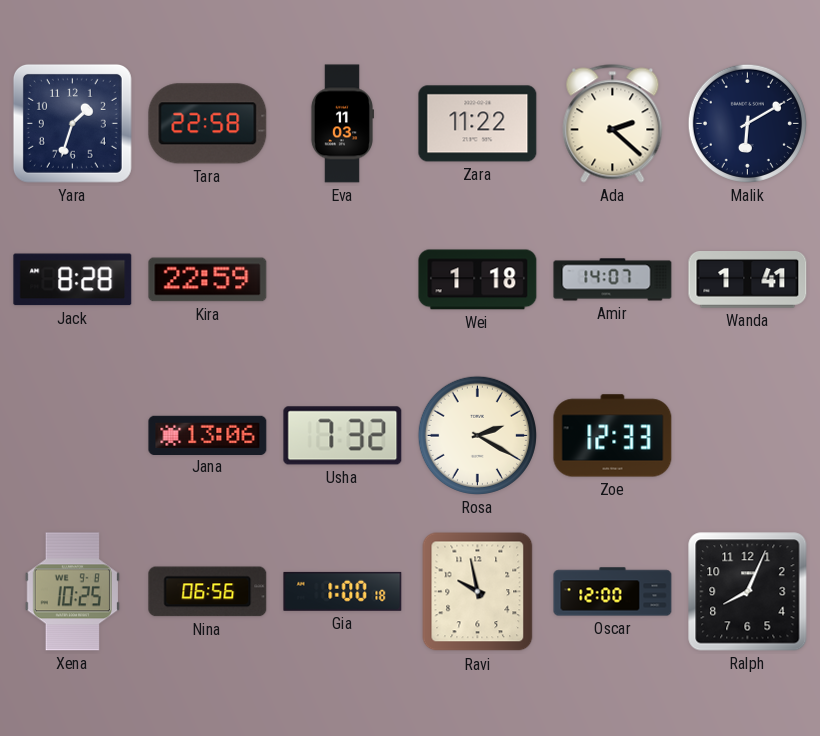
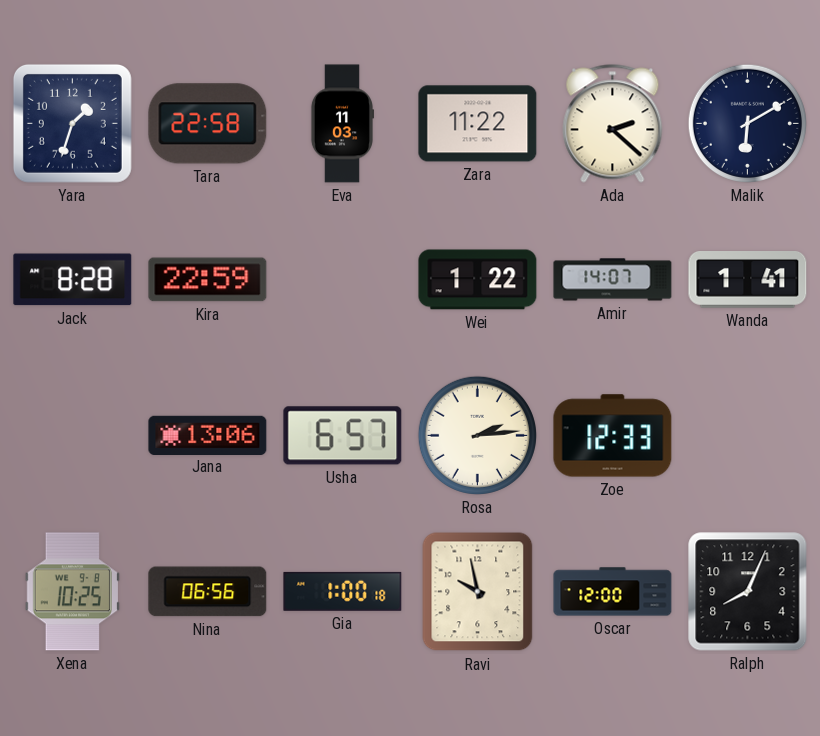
Wei: 1:18 -> 1:22
Usha: 7:32 -> 6:57
Rosa: 2:20 -> 2:14
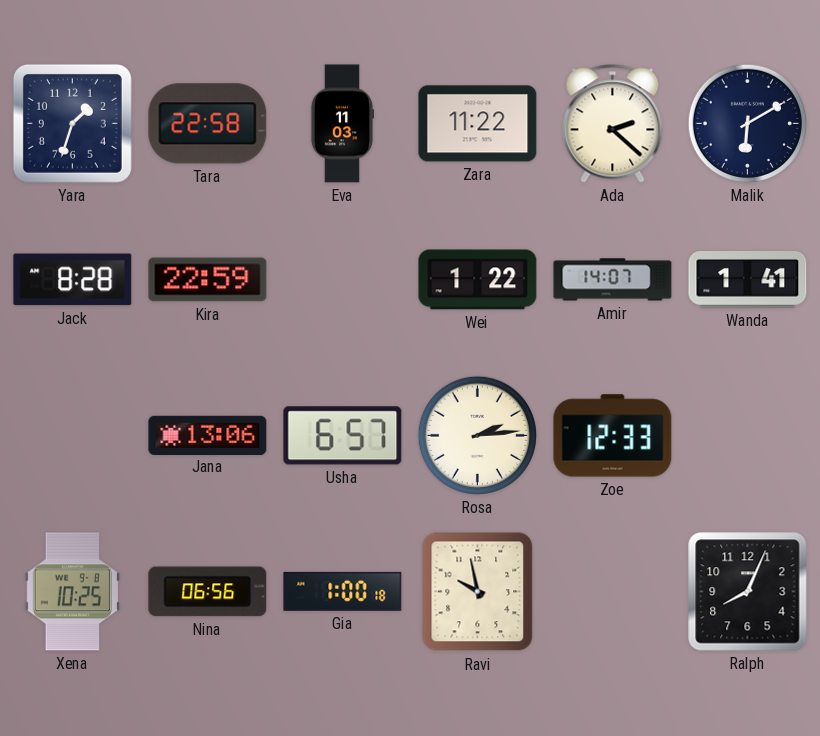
Oscar: 12:00 -> none
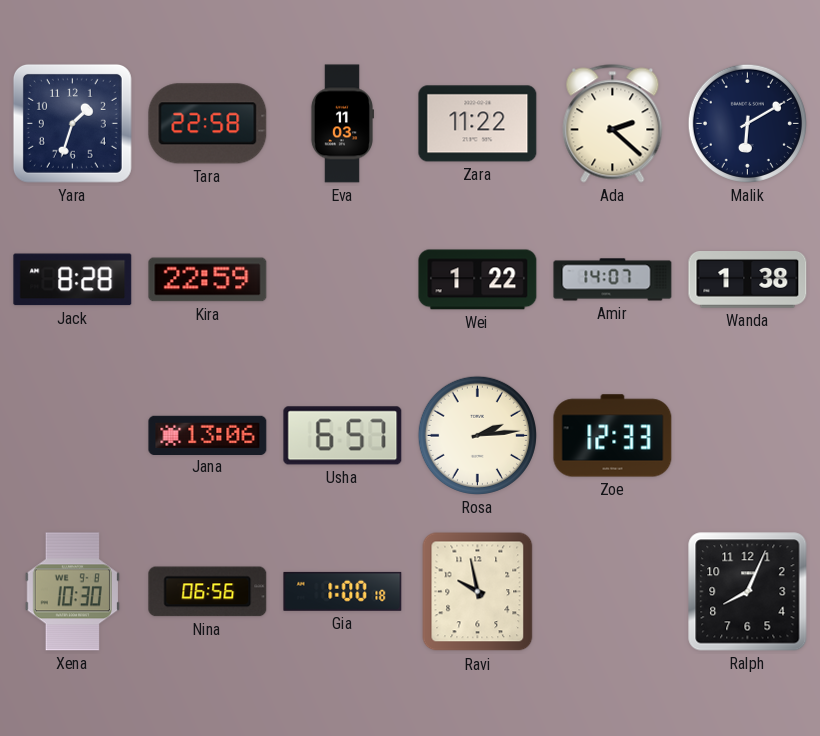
Wanda: 1:41 -> 1:38
Xena: 10:25 -> 10:30
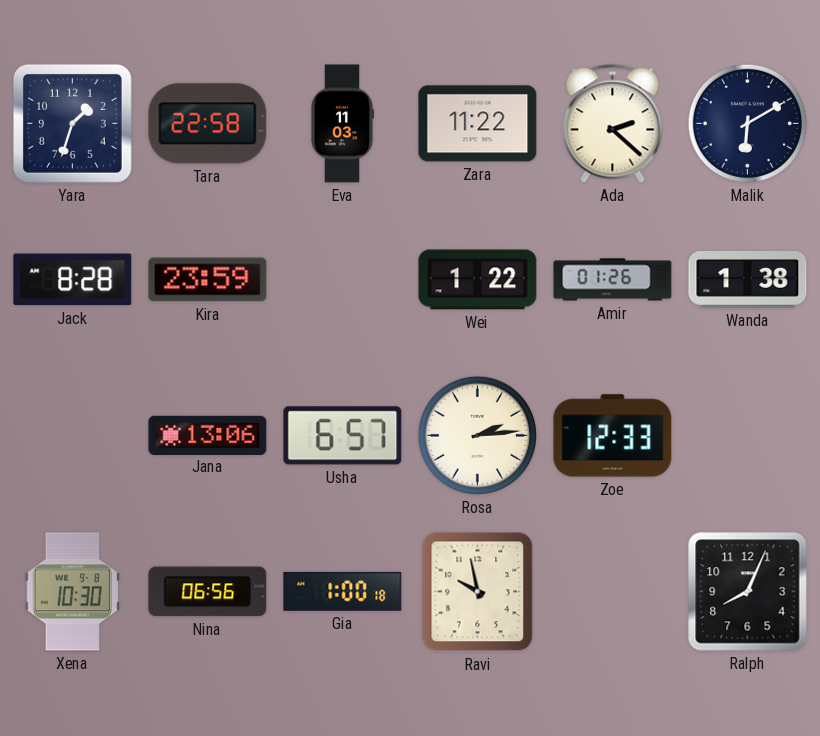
Kira: 22:59 -> 23:59
Amir: 14:07 -> 01:26
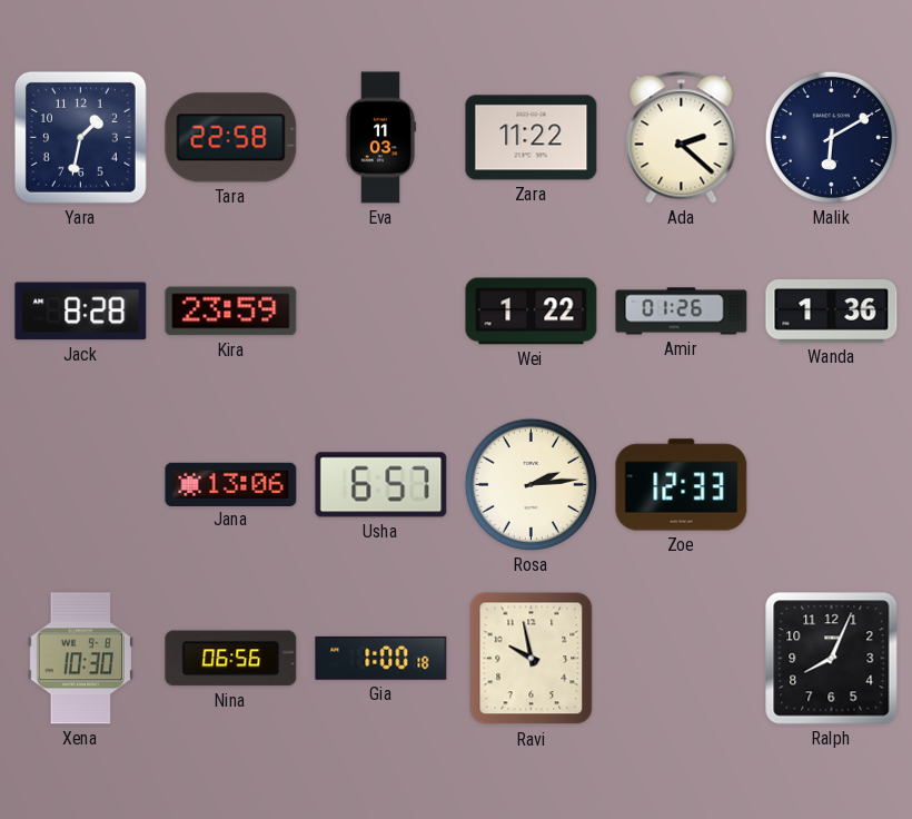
Yara: 1:33 -> 1:32
Wanda: 1:38 -> 1:36
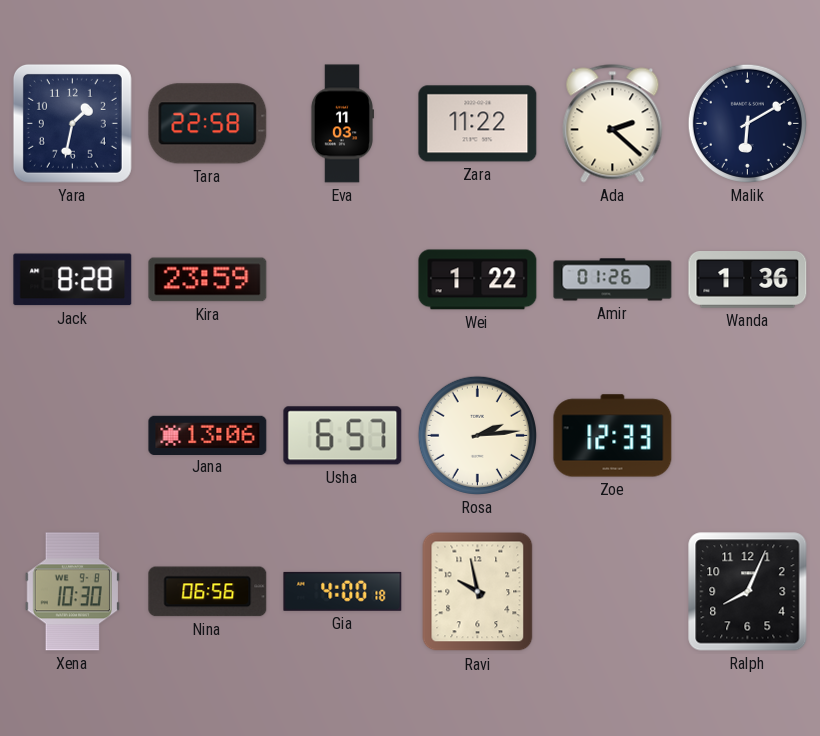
Gia: 1:00 -> 4:00
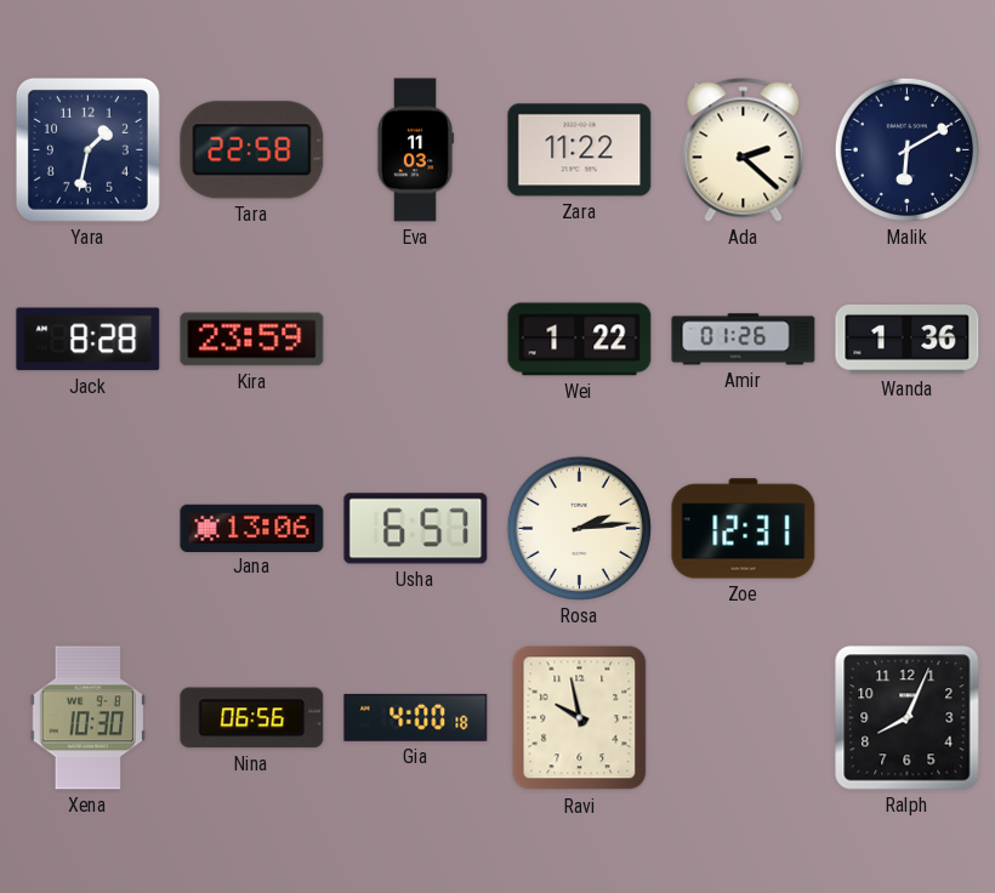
Zoe: 12:33 -> 12:31
